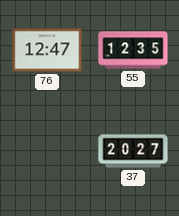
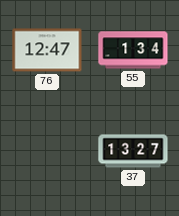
55: 12:35 -> 1:34
37: 20:27 -> 13:27
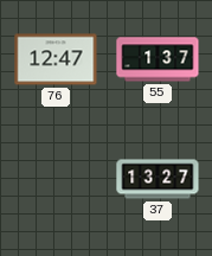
55: 1:34 -> 1:37
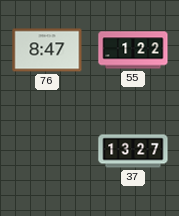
76: 12:47 -> 8:47
55: 1:37 -> 1:22
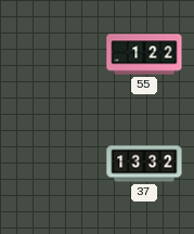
76: 8:47 -> none
37: 13:27 -> 13:32
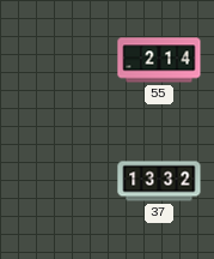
55: 1:22 -> 2:14
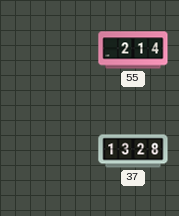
37: 13:32 -> 13:28
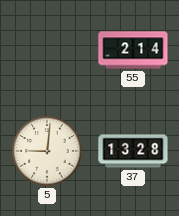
5: none -> 9:01
